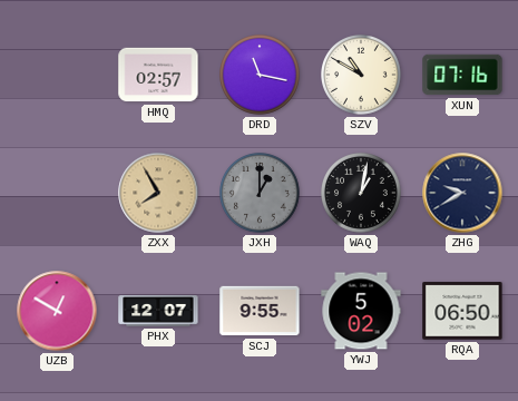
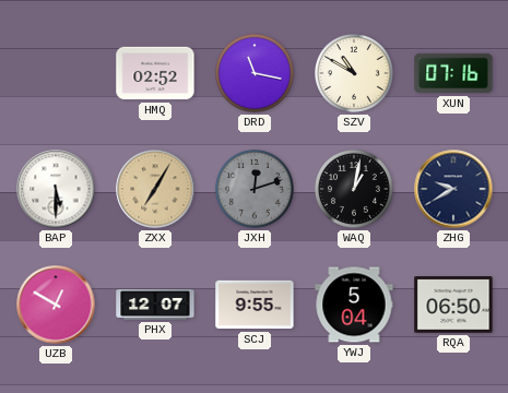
HMQ: 02:57 -> 02:52
BAP: none -> 5:30
ZXX: 7:55 -> 7:05
JXH: 1:00 -> 12:12
YWJ: 5:02 -> 5:04
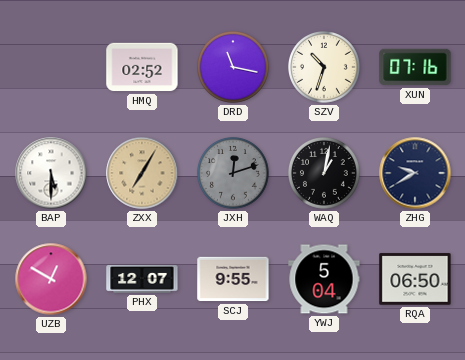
SZV: 10:50 -> 10:33
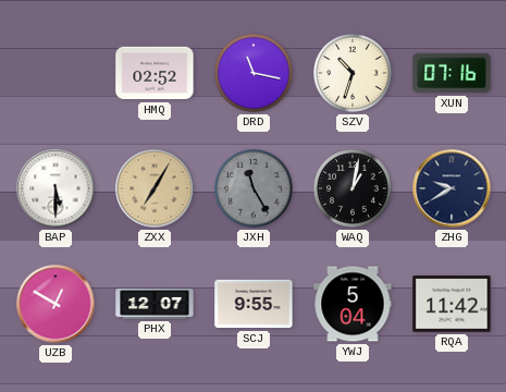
JXH: 12:12 -> 11:25
RQA: 06:50 -> 11:42
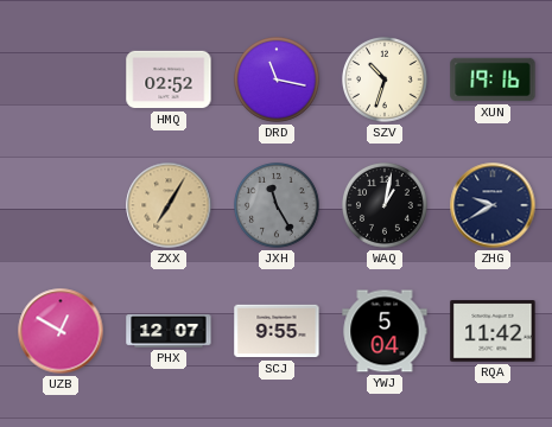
XUN: 07:16 -> 19:16
BAP: 5:30 -> none
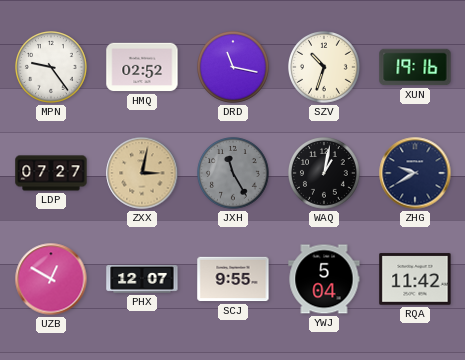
MPN: none -> 9:24
LDP: none -> 07:27
ZXX: 7:05 -> 3:02
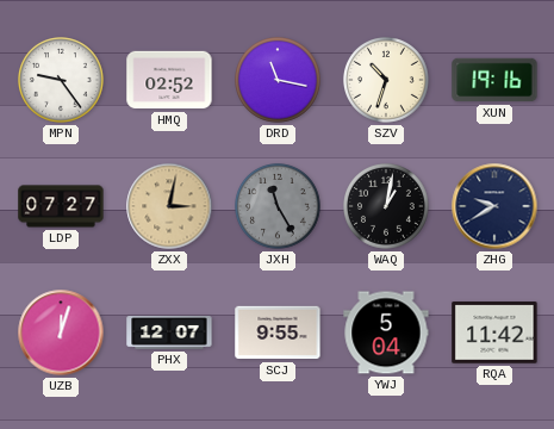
UZB: 12:50 -> 12:03
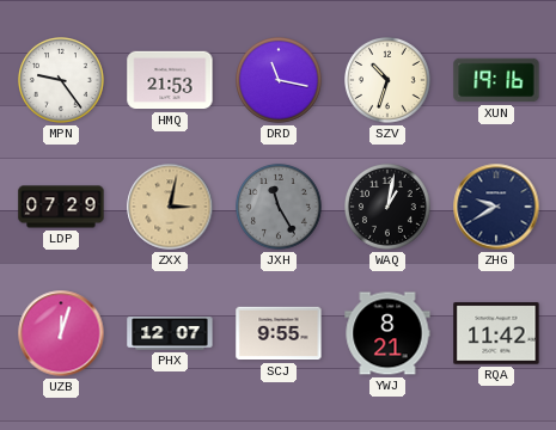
HMQ: 02:52 -> 21:53
LDP: 07:27 -> 07:29
YWJ: 5:04 -> 8:21
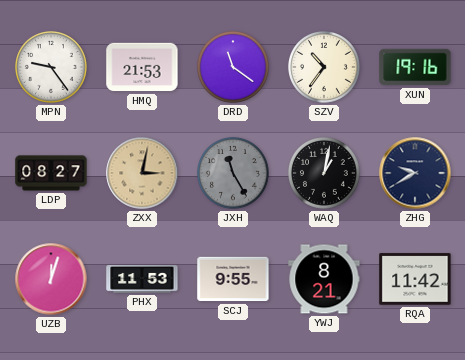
DRD: 11:17 -> 11:21
SZV: 10:33 -> 10:36
LDP: 07:29 -> 08:27
PHX: 12:07 -> 11:53
